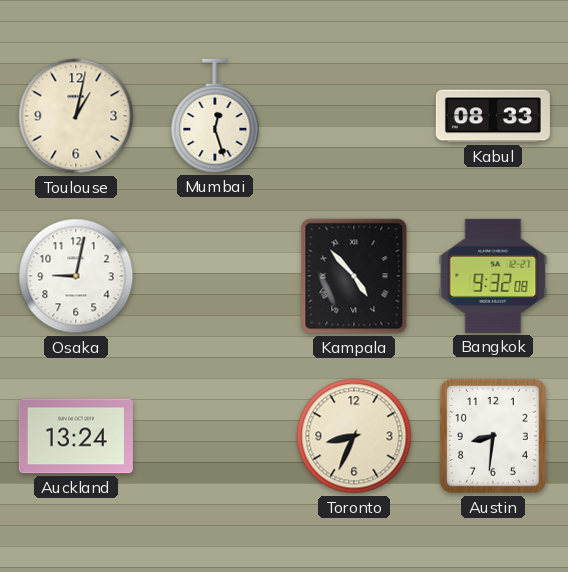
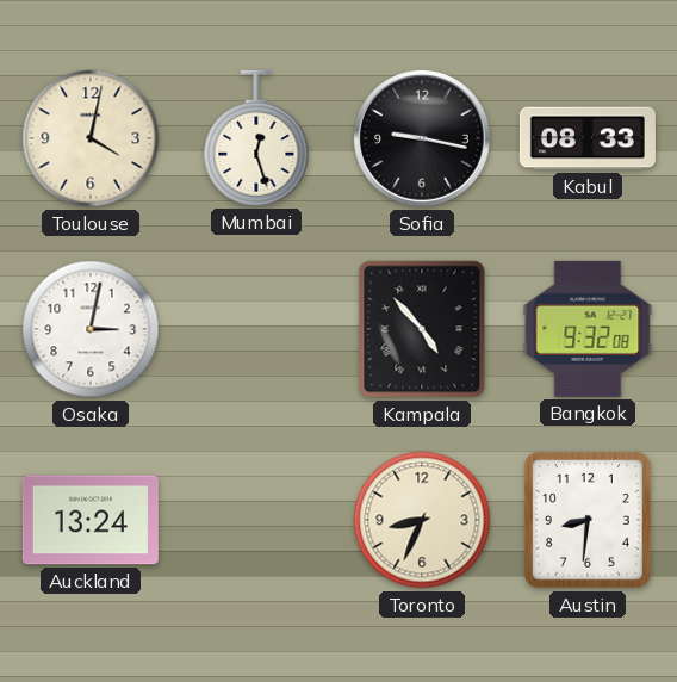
Toulouse: 1:02 -> 4:02
Sofia: none -> 9:17
Osaka: 9:02 -> 3:02
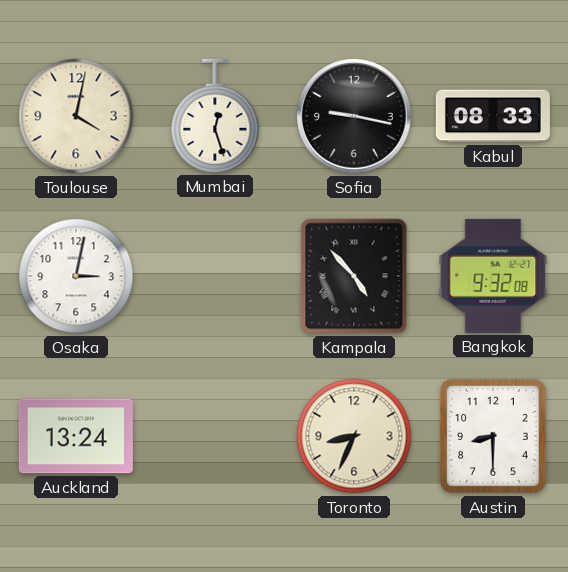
Austin: 8:31 -> 8:30
